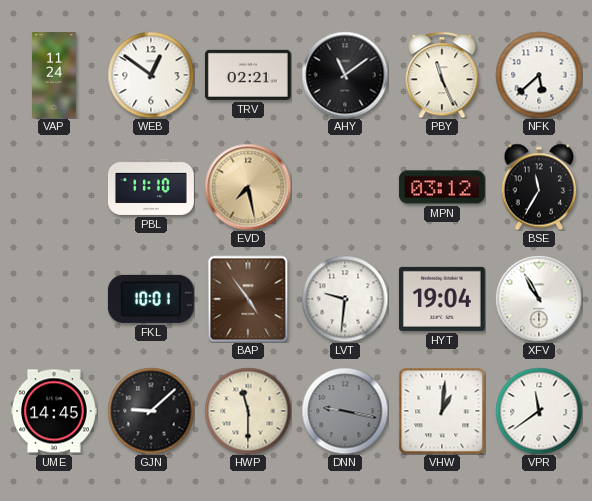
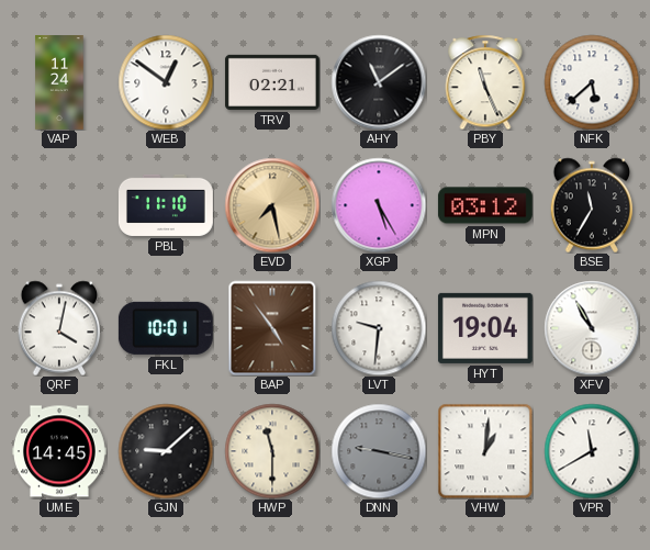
XGP: none -> 5:25
QRF: none -> 4:02
VPR: 11:39 -> 11:40
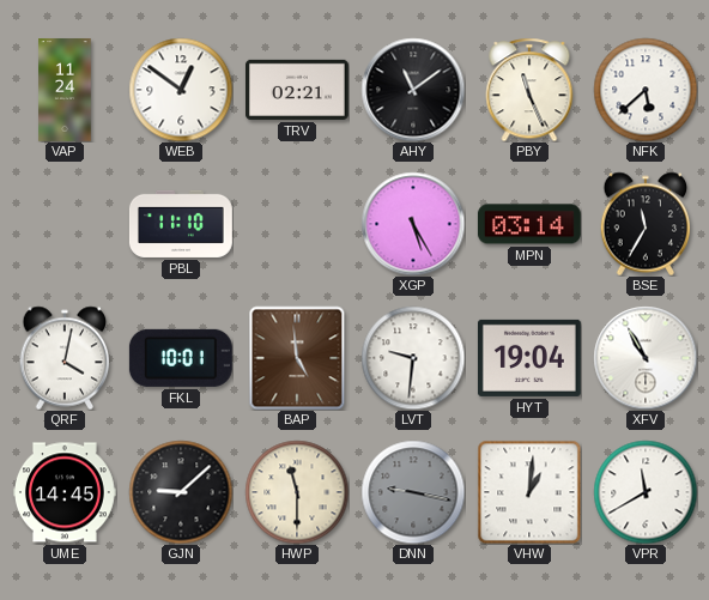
EVD: 7:28 -> none
MPN: 03:12 -> 03:14
BAP: 4:54 -> 4:59
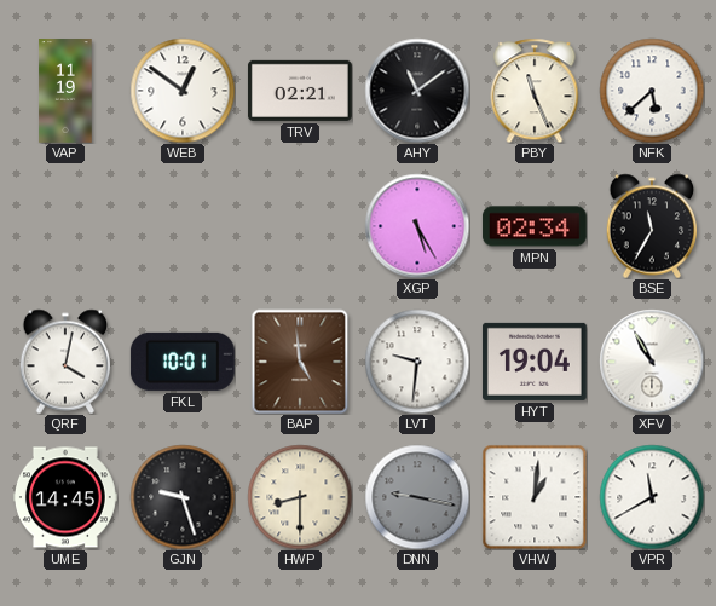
VAP: 11:24 -> 11:19
PBL: 11:10 -> none
MPN: 03:14 -> 02:34
GJN: 9:08 -> 9:27
HWP: 11:30 -> 8:30
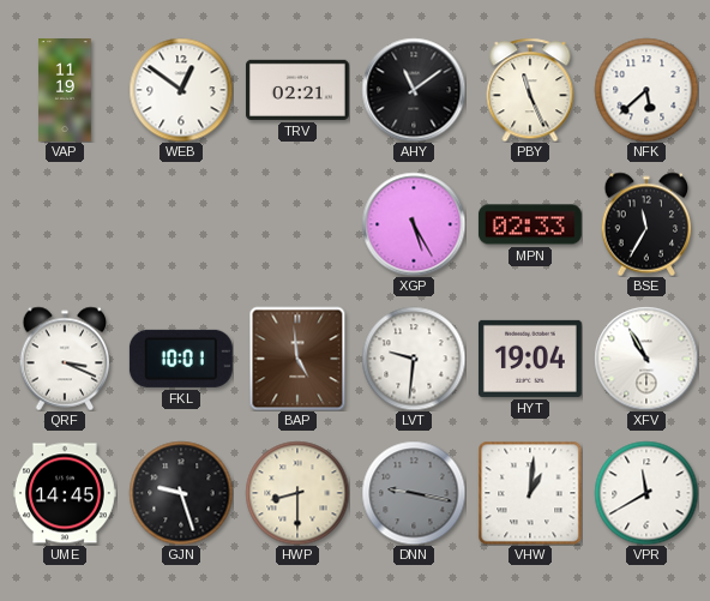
MPN: 02:34 -> 02:33
QRF: 4:02 -> 3:19
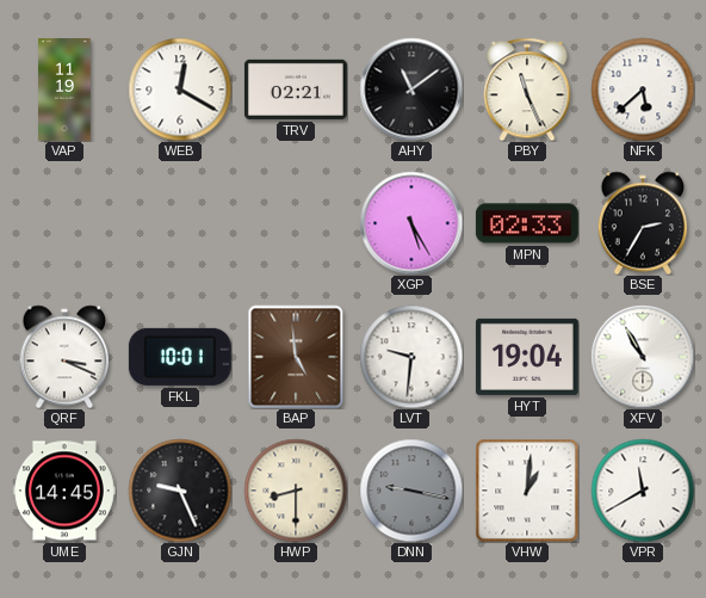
WEB: 12:51 -> 12:20
BSE: 11:35 -> 2:35
GJN: 9:27 -> 9:26
